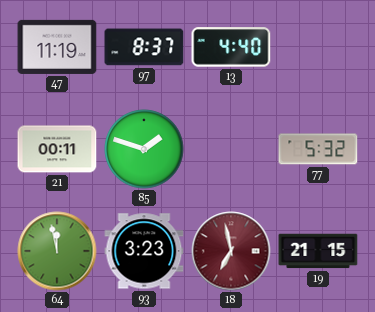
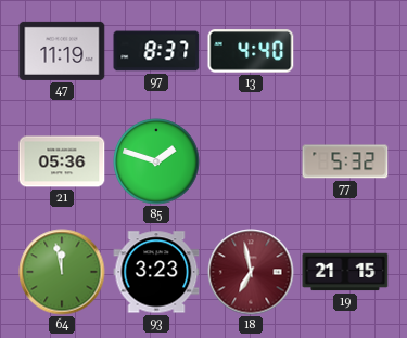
21: 00:11 -> 05:36
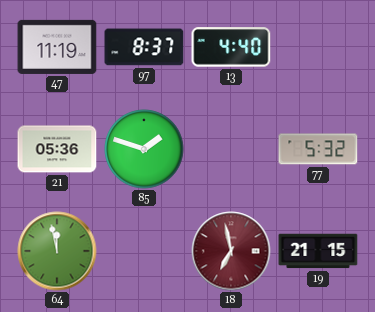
93: 3:23 -> none
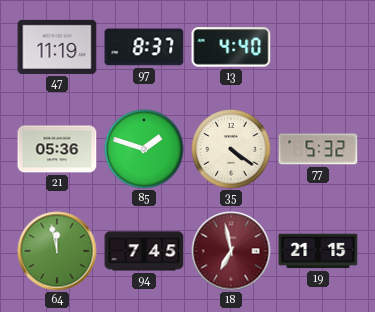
35: none -> 4:21
94: none -> 7:45
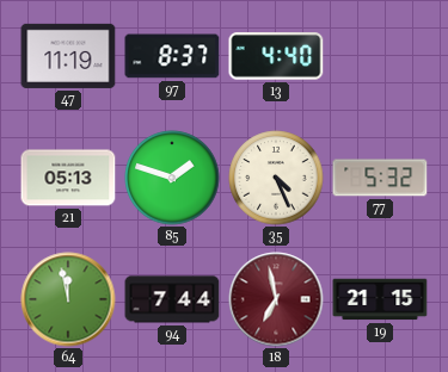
21: 05:36 -> 05:13
35: 4:21 -> 4:26
94: 7:45 -> 7:44
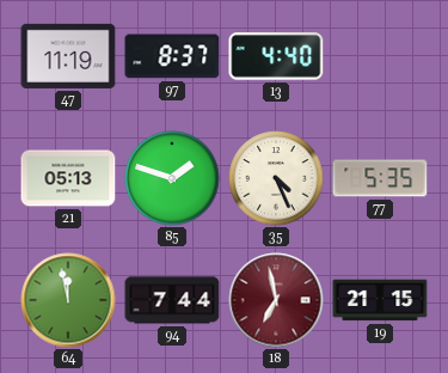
77: 5:32 -> 5:35
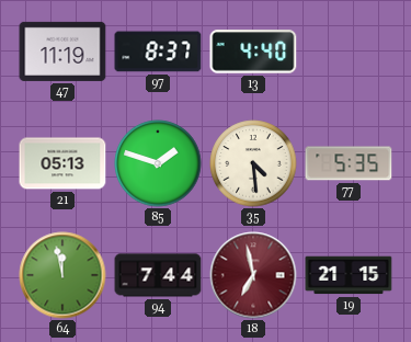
35: 4:26 -> 4:29
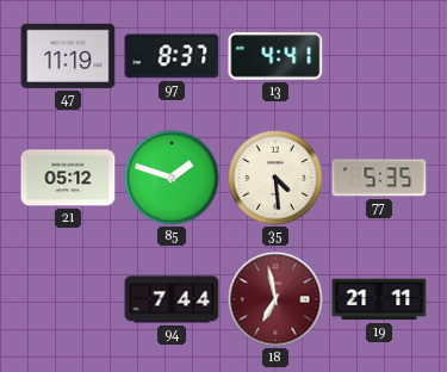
13: 4:40 -> 4:41
21: 05:13 -> 05:12
64: 11:58 -> none
19: 21:15 -> 21:11
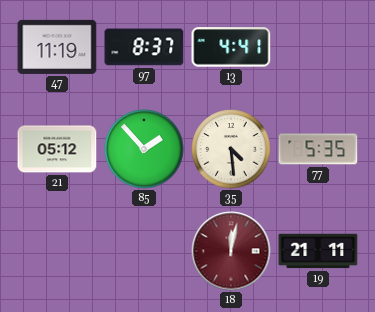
85: 1:48 -> 1:53
94: 7:44 -> none
18: 6:58 -> 12:02
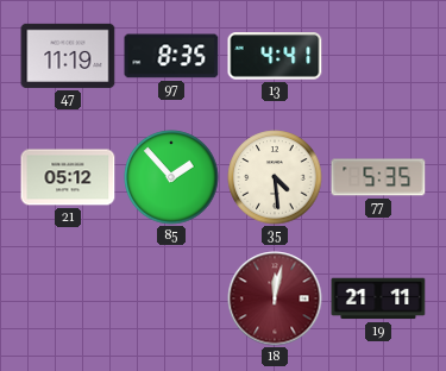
97: 8:37 -> 8:35
